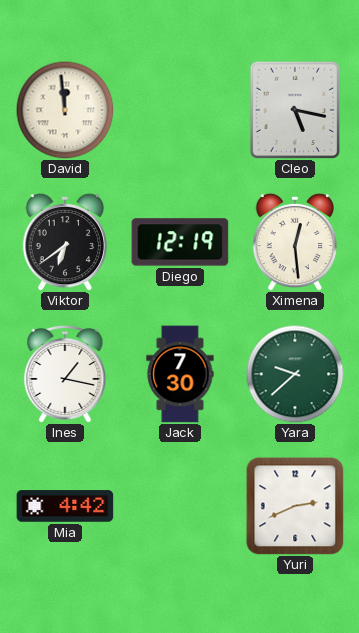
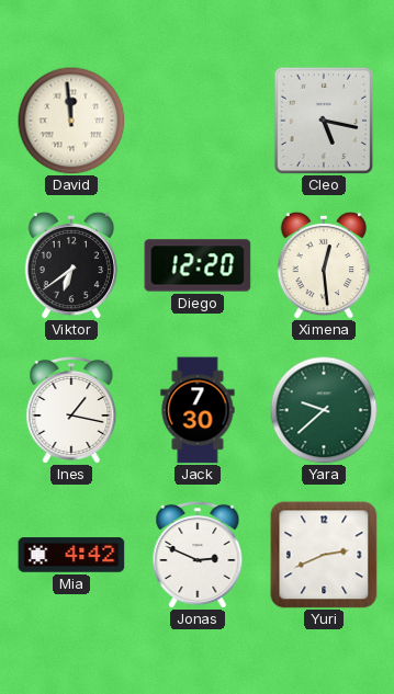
Diego: 12:19 -> 12:20
Jonas: none -> 2:49
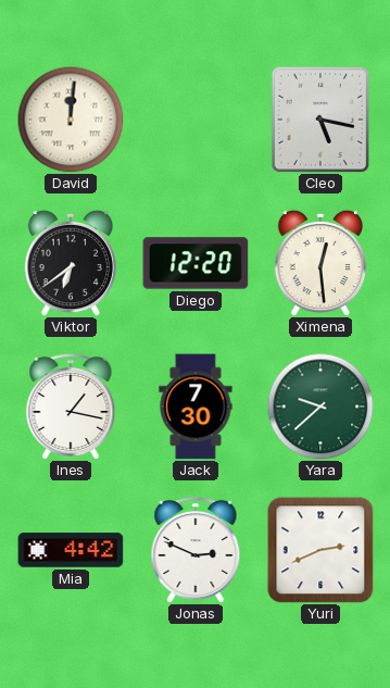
David: 11:59 -> 12:01
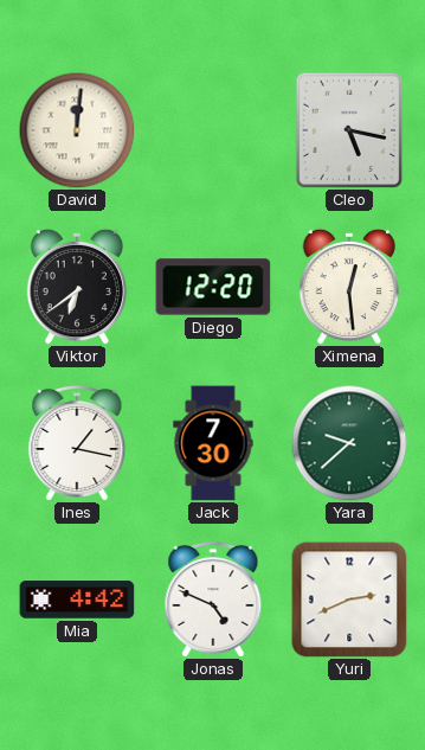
Jonas: 2:49 -> 4:49
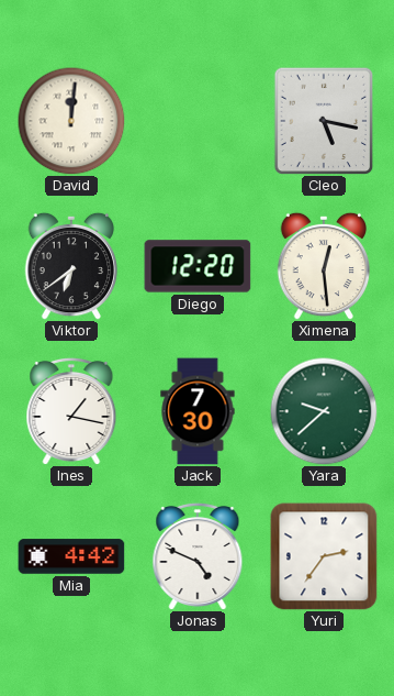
Yuri: 2:41 -> 2:36
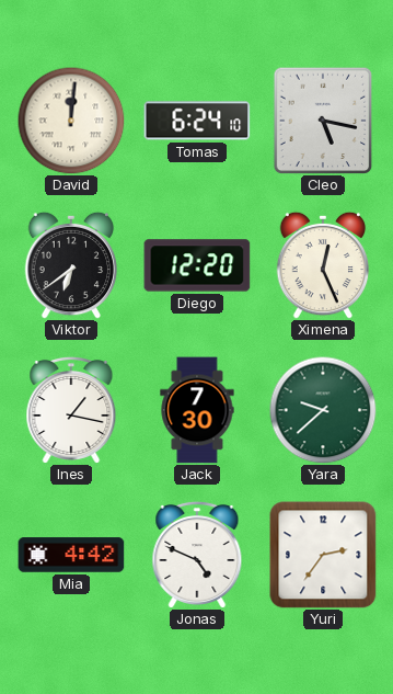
Tomas: none -> 6:24
Ximena: 12:29 -> 12:26
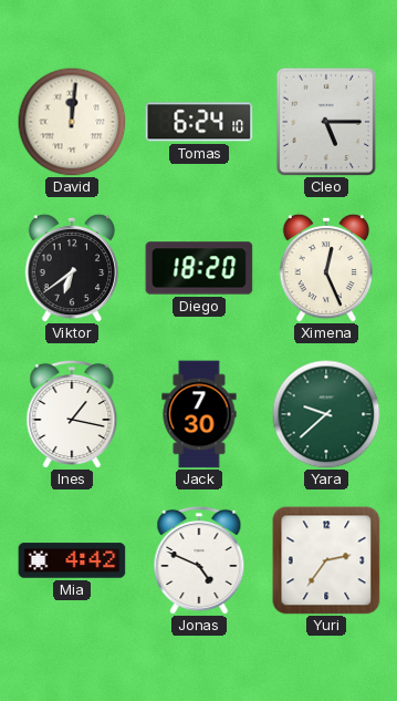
Cleo: 5:17 -> 5:15
Diego: 12:20 -> 18:20
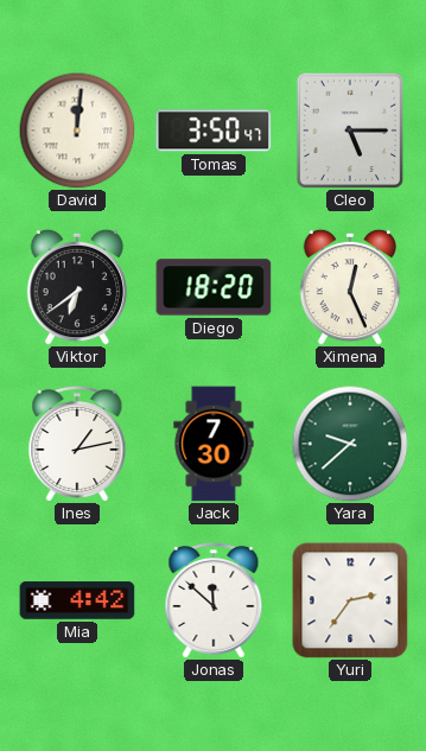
Tomas: 6:24 -> 3:50
Ines: 1:17 -> 1:13
Jonas: 4:49 -> 11:52
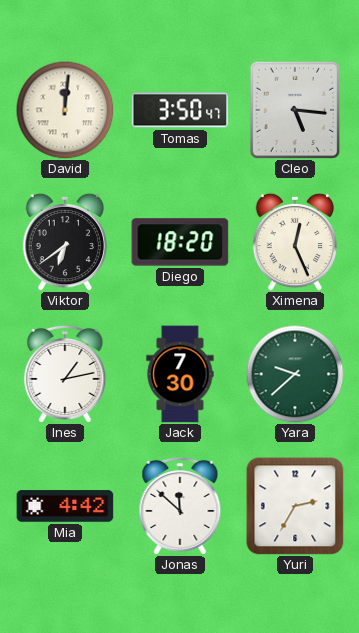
Cleo: 5:15 -> 5:16
Yuri: 2:36 -> 2:35
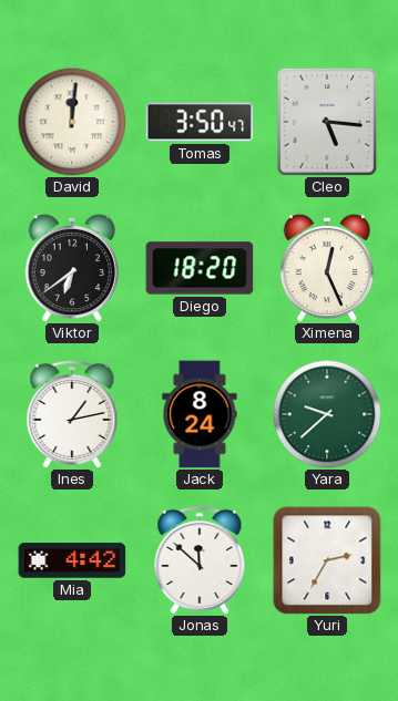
Jack: 7:30 -> 8:24
